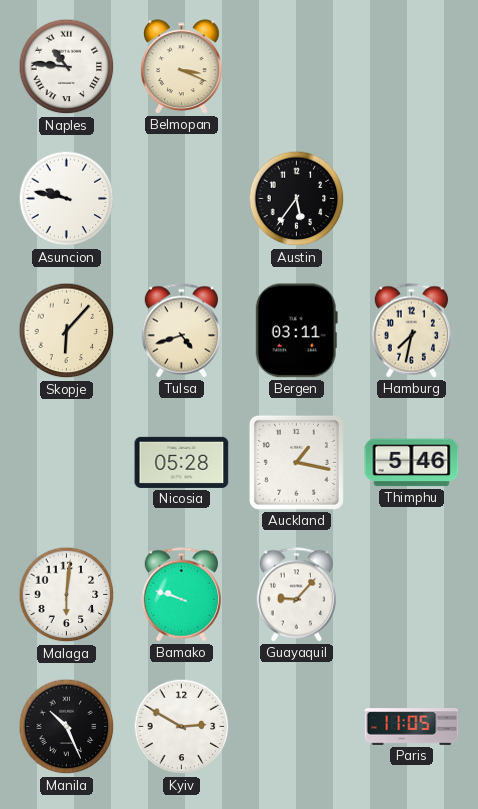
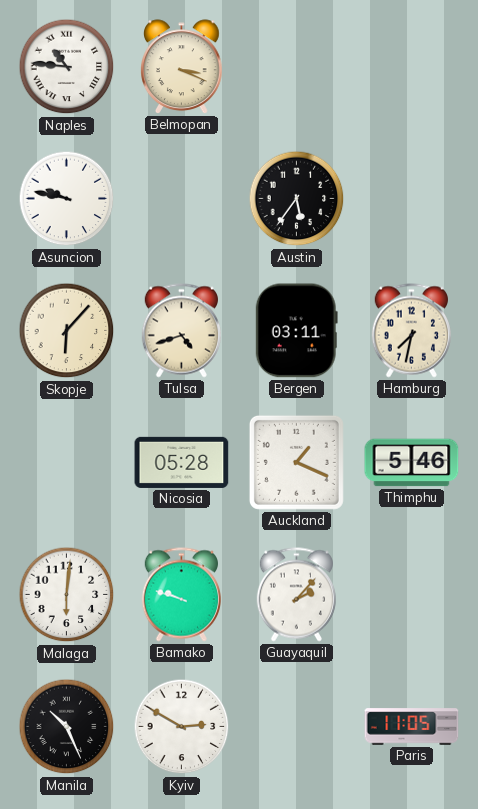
Auckland: 1:17 -> 1:19
Guayaquil: 9:07 -> 2:07
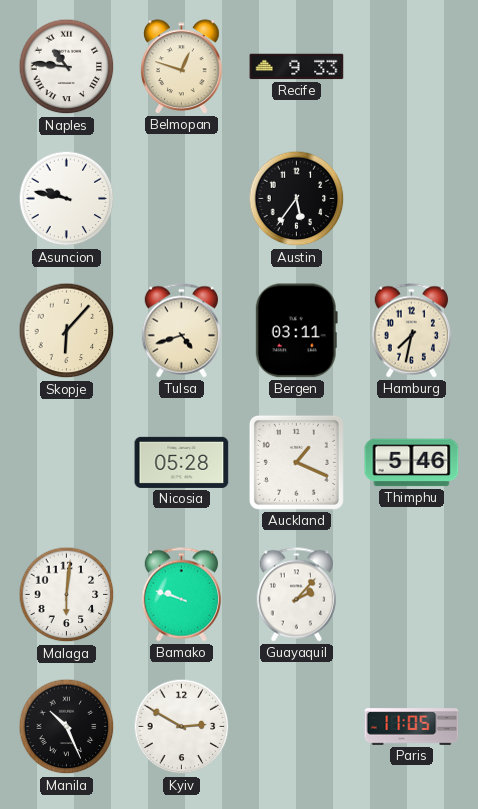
Belmopan: 3:19 -> 12:48
Recife: none -> 9:33
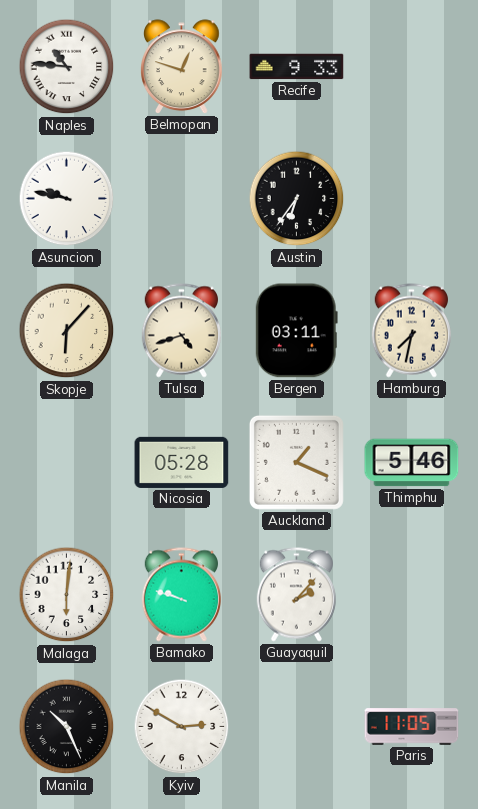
Austin: 5:36 -> 6:36
